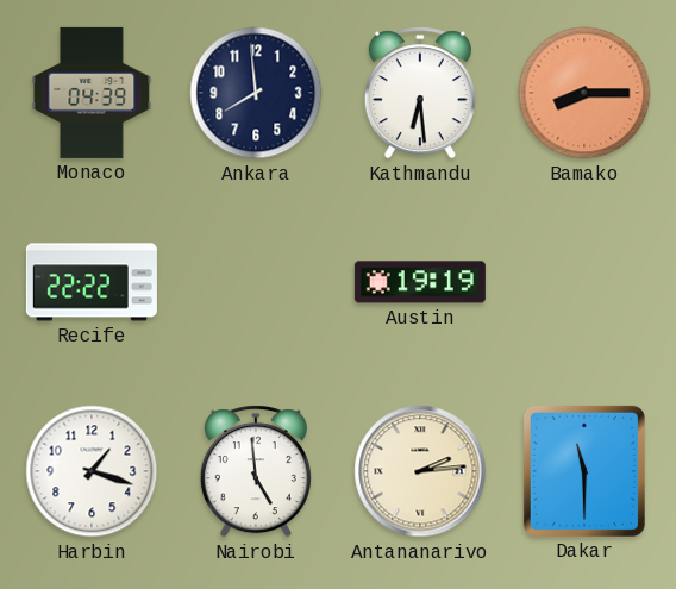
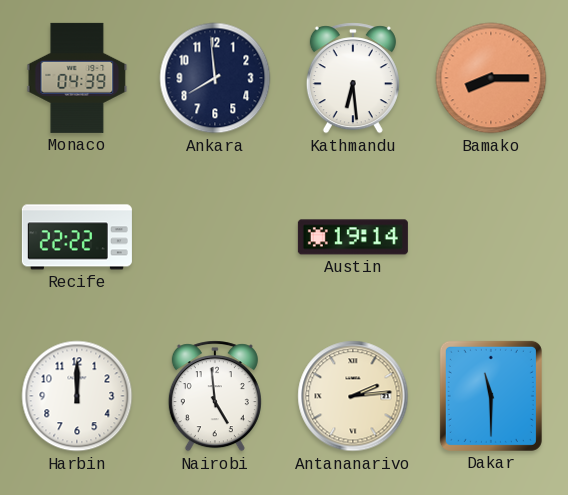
Austin: 19:19 -> 19:14
Harbin: 1:18 -> 12:00
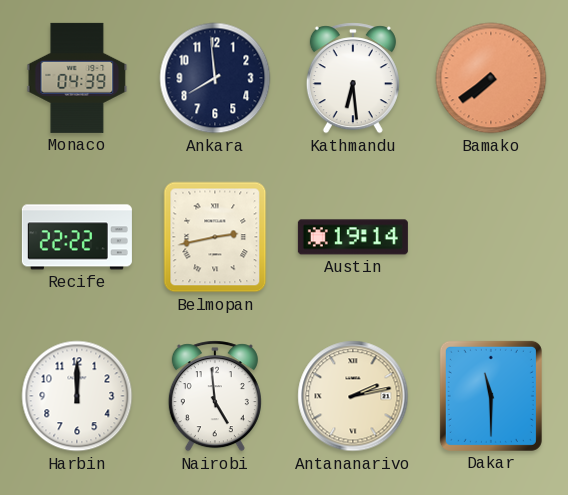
Bamako: 8:15 -> 7:39
Belmopan: none -> 2:43
Antananarivo: 2:14 -> 2:13
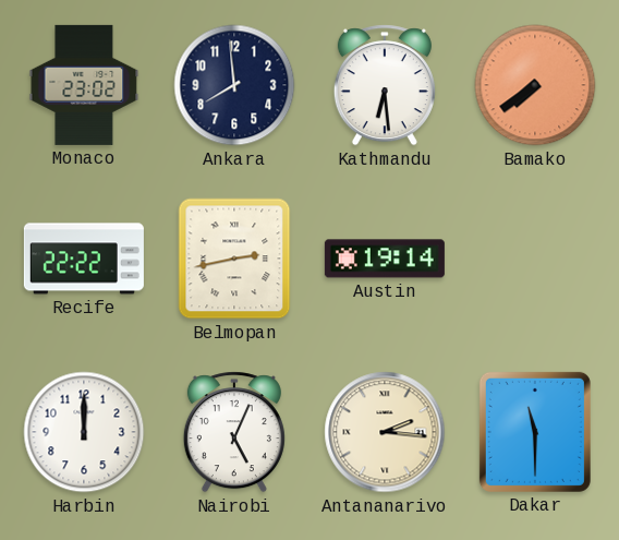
Monaco: 04:39 -> 23:02
Nairobi: 4:59 -> 5:04
Antananarivo: 2:13 -> 2:16
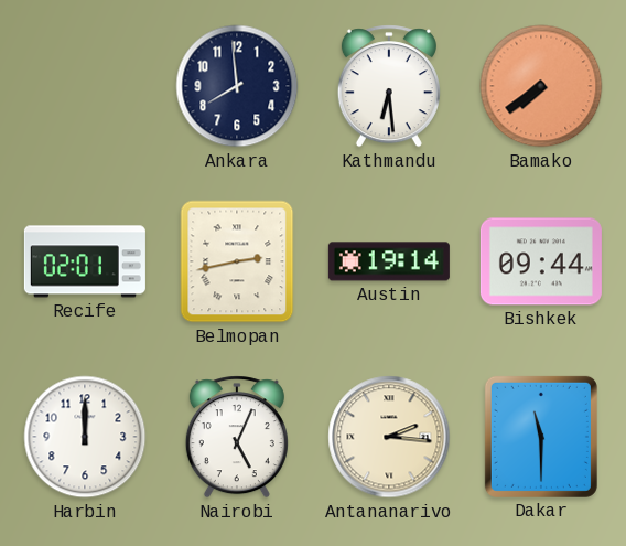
Monaco: 23:02 -> none
Recife: 22:22 -> 02:01
Bishkek: none -> 09:44
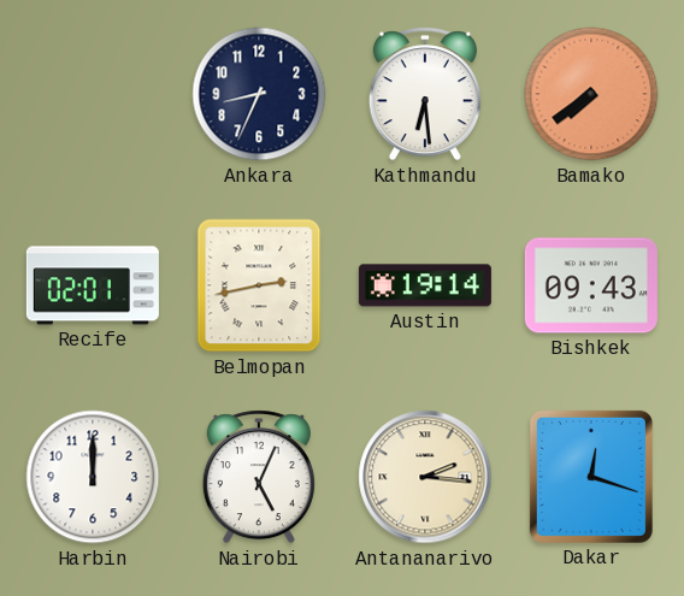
Ankara: 7:59 -> 8:34
Bishkek: 09:44 -> 09:43
Dakar: 11:30 -> 12:18
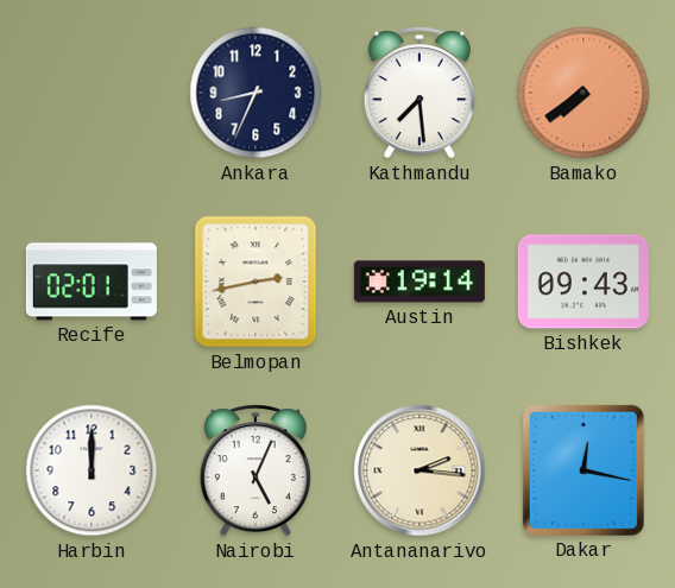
Kathmandu: 6:29 -> 7:29
Dakar: 12:18 -> 12:17
